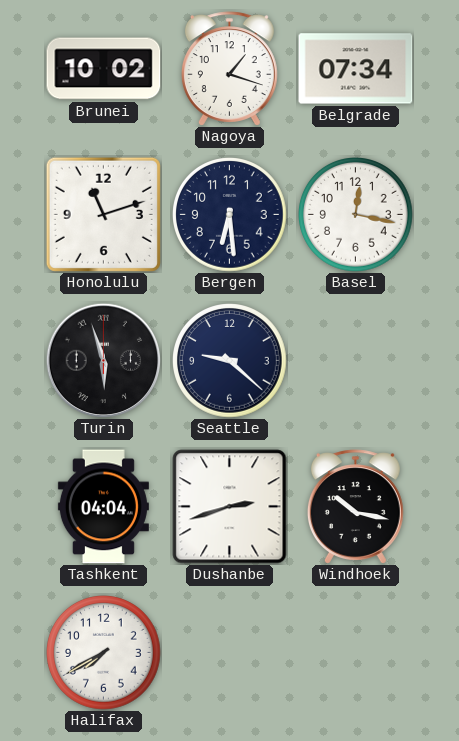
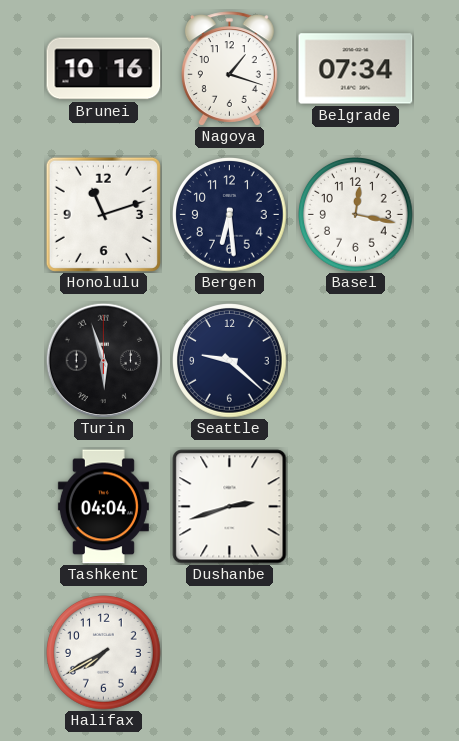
Brunei: 10:02 -> 10:16
Windhoek: 10:17 -> none
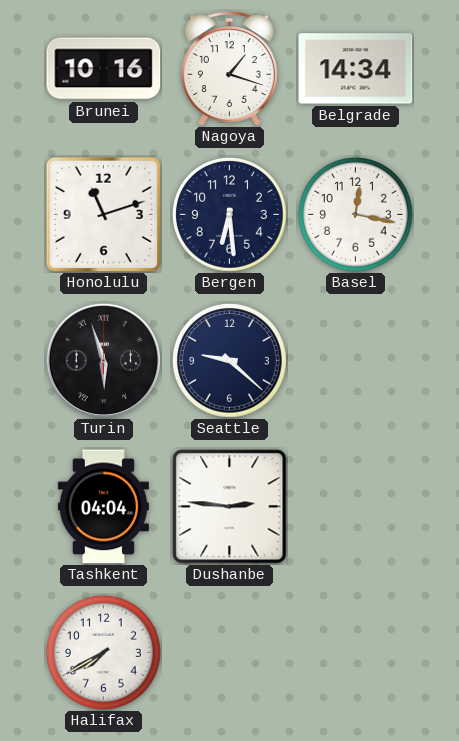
Belgrade: 07:34 -> 14:34
Dushanbe: 2:42 -> 2:46
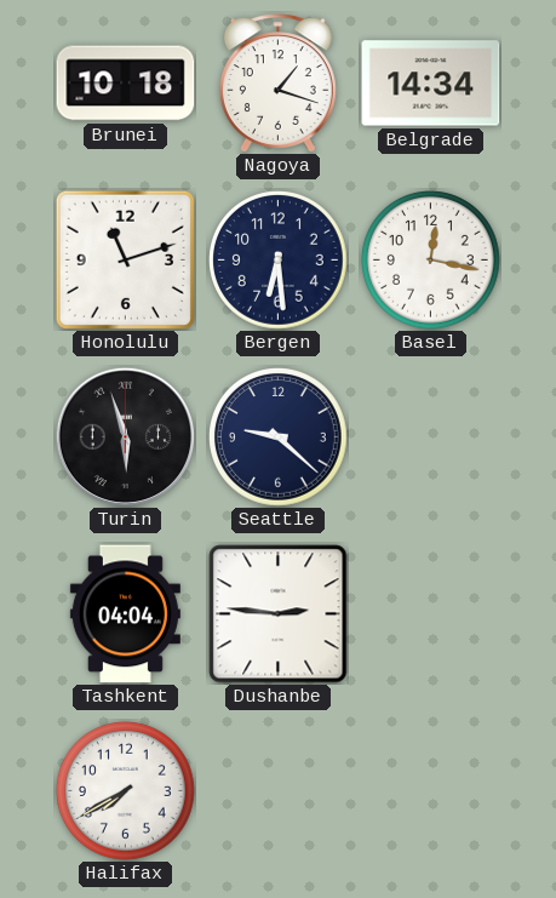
Brunei: 10:16 -> 10:18
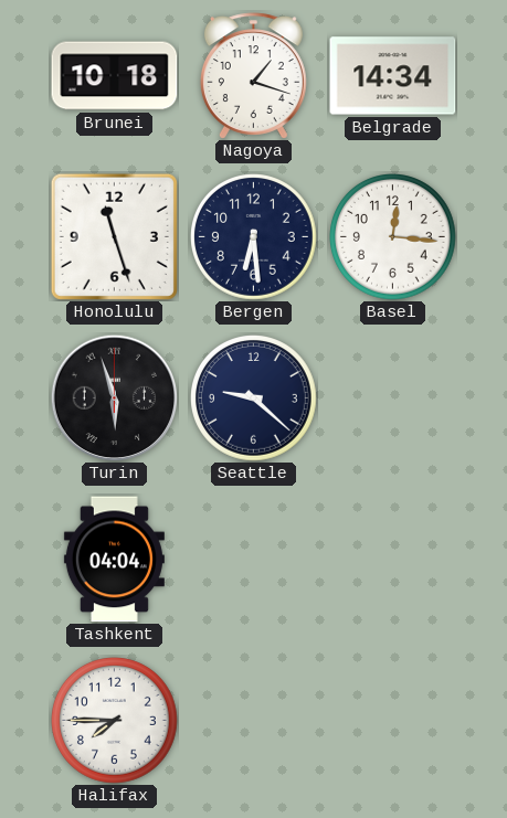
Honolulu: 11:12 -> 11:27
Basel: 12:17 -> 12:16
Dushanbe: 2:46 -> none
Halifax: 7:40 -> 7:45
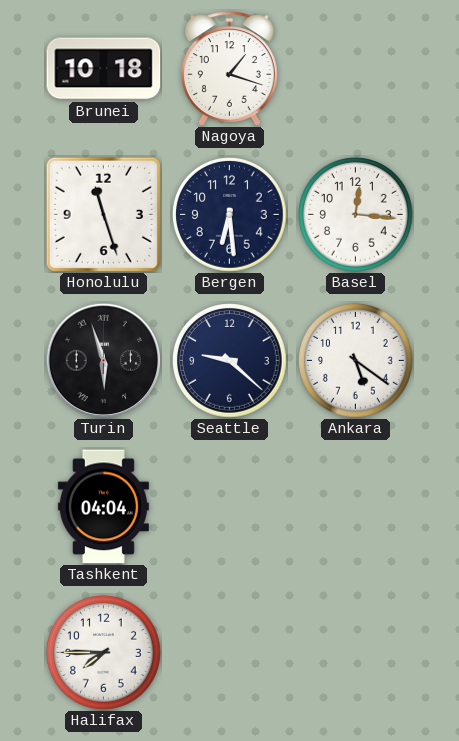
Belgrade: 14:34 -> none
Ankara: none -> 5:21
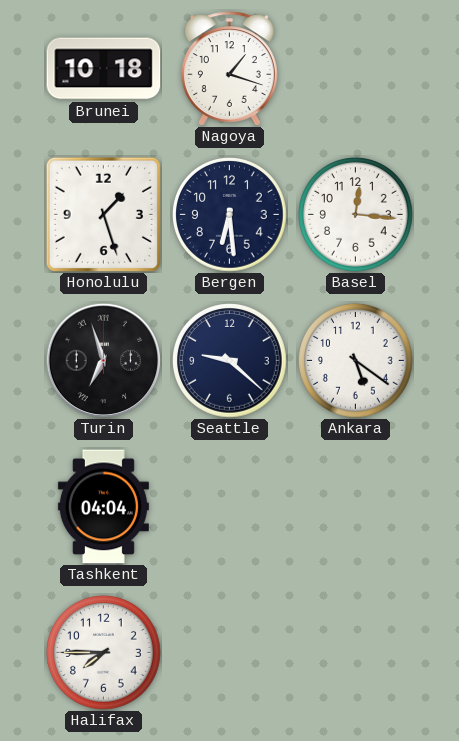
Honolulu: 11:27 -> 1:27
Turin: 5:57 -> 6:57
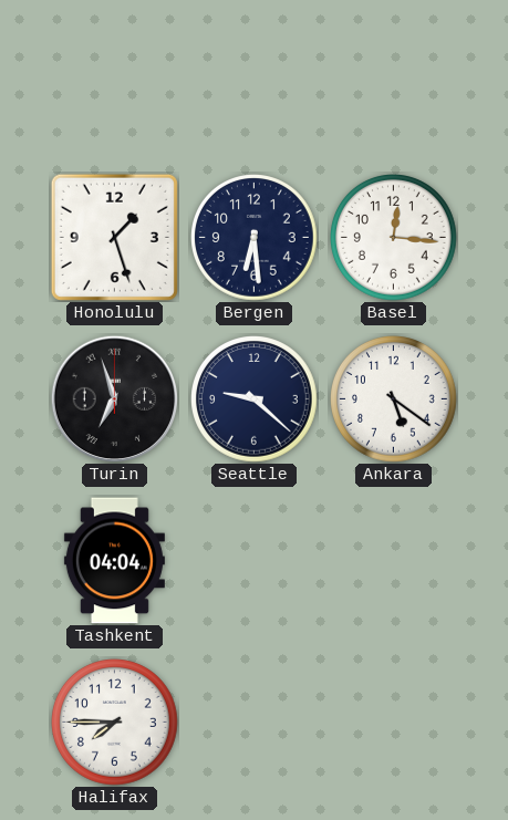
Brunei: 10:18 -> none
Nagoya: 1:18 -> none
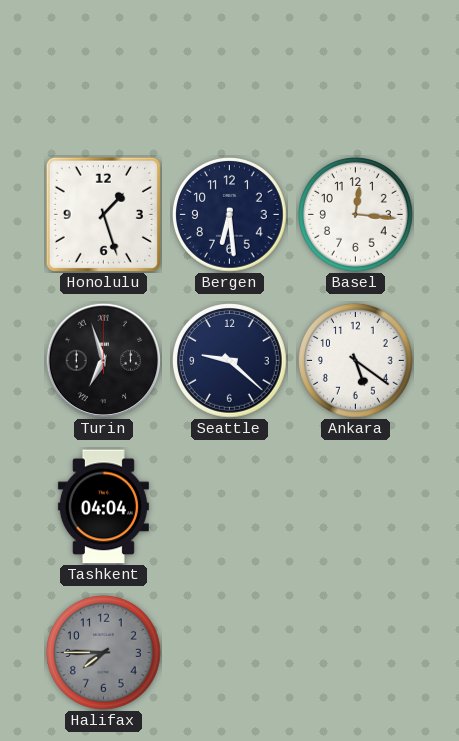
Halifax dial: white -> grey
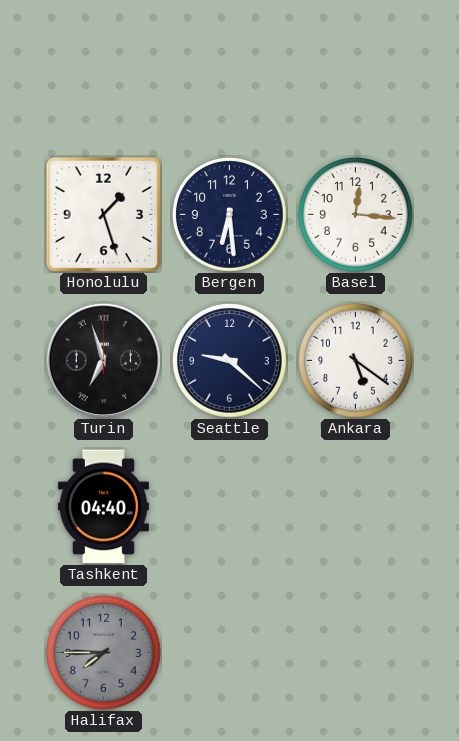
Tashkent: 04:04 -> 04:40
